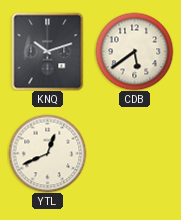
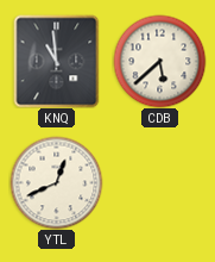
KNQ: 10:12 -> 10:59
CDB: 5:39 -> 5:38
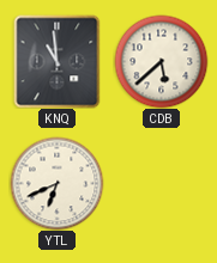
YTL: 12:41 -> 6:41
